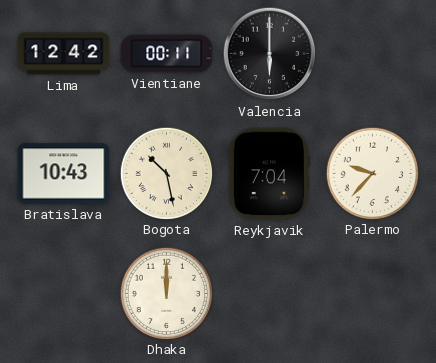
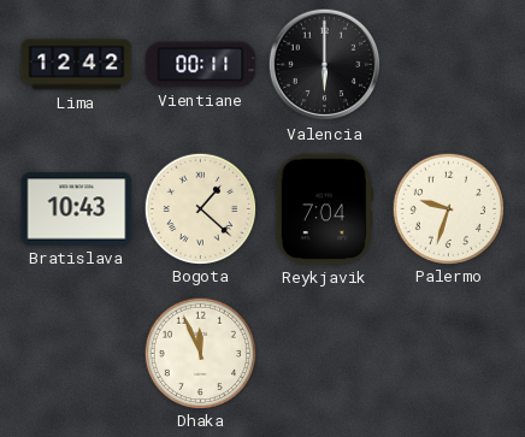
Bogota: 10:28 -> 1:22
Palermo: 9:37 -> 9:33
Dhaka: 12:00 -> 11:56
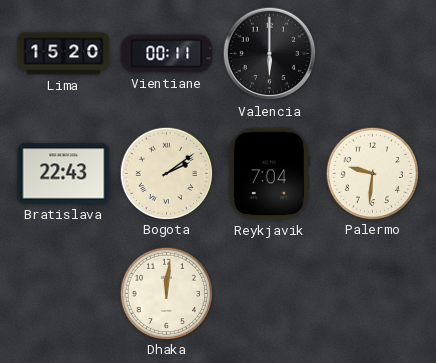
Lima: 12:42 -> 15:20
Bratislava: 10:43 -> 22:43
Bogota: 1:22 -> 2:09
Palermo: 9:33 -> 9:31
Dhaka: 11:56 -> 12:01
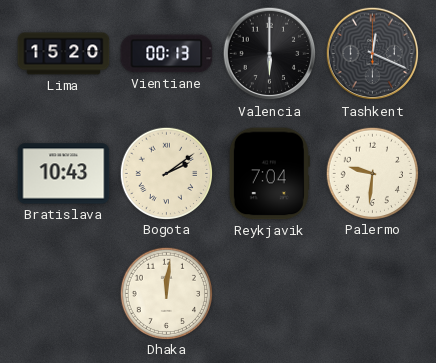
Vientiane: 00:11 -> 00:13
Tashkent: none -> 12:19
Bratislava: 22:43 -> 10:43
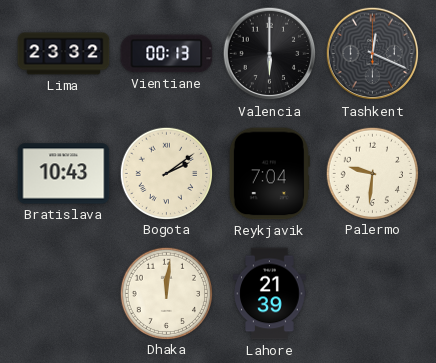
Lima: 15:20 -> 23:32
Lahore: none -> 21:39
